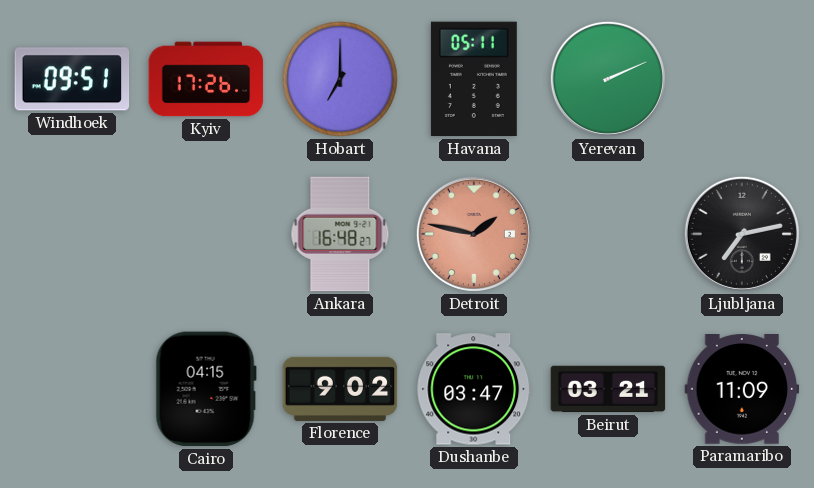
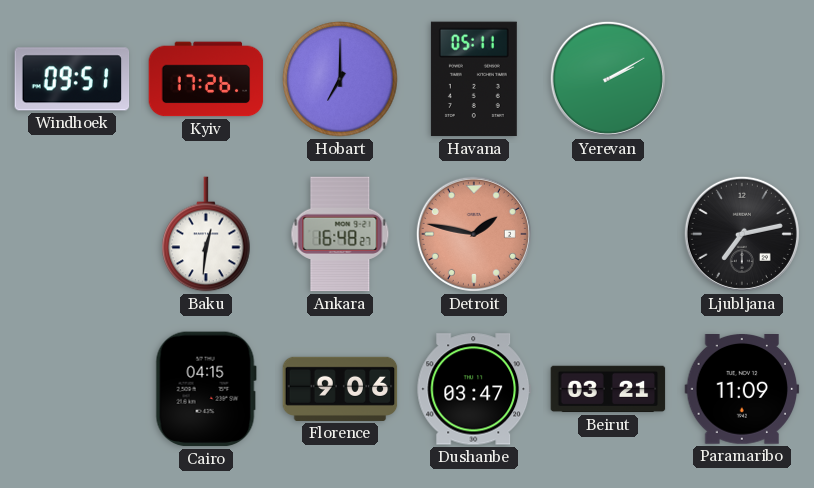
Yerevan: 2:11 -> 2:10
Baku: none -> 12:31
Florence: 9:02 -> 9:06
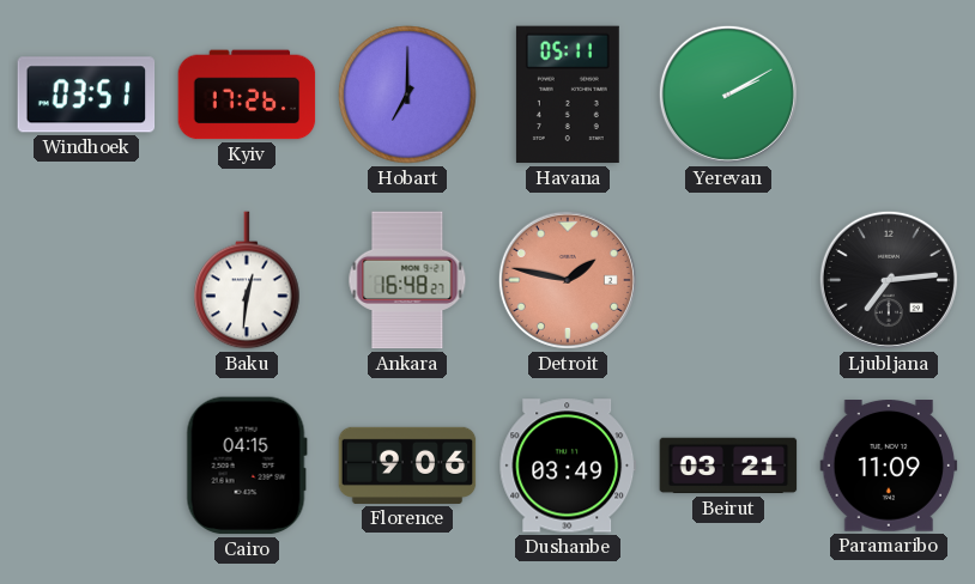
Windhoek: 09:51 -> 03:51
Ljubljana: 7:13 -> 7:14
Dushanbe: 03:47 -> 03:49
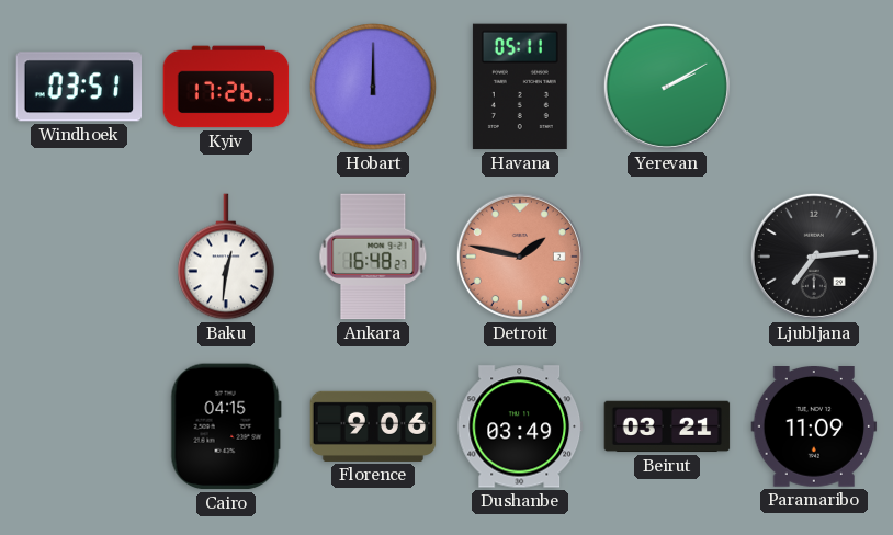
Hobart: 7:00 -> 12:00
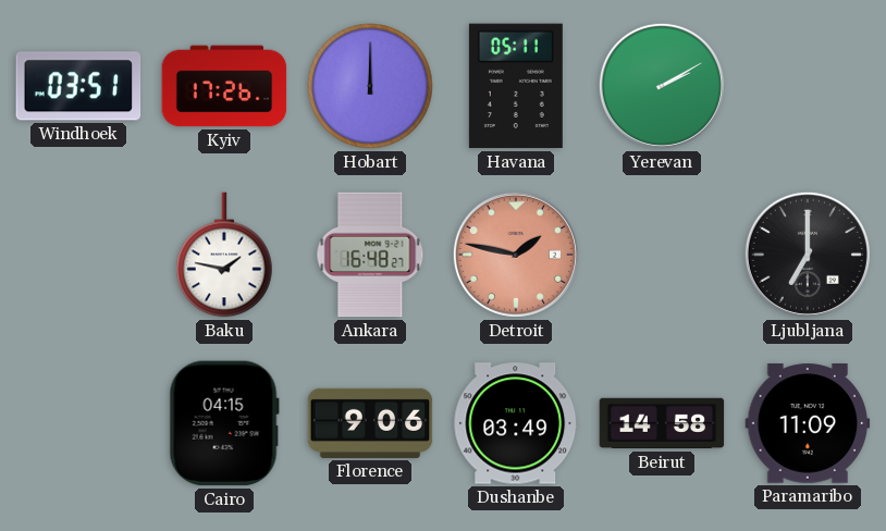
Baku: 12:31 -> 1:47
Ljubljana: 7:14 -> 7:00
Beirut: 03:21 -> 14:58
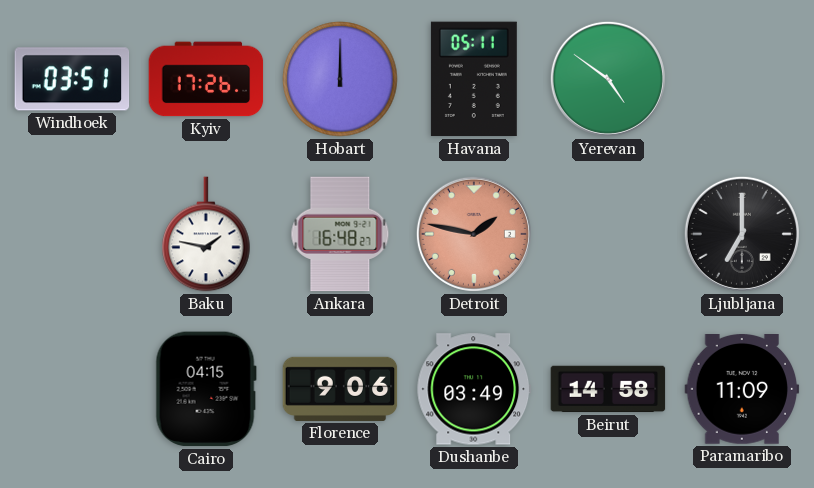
Yerevan: 2:10 -> 4:51
